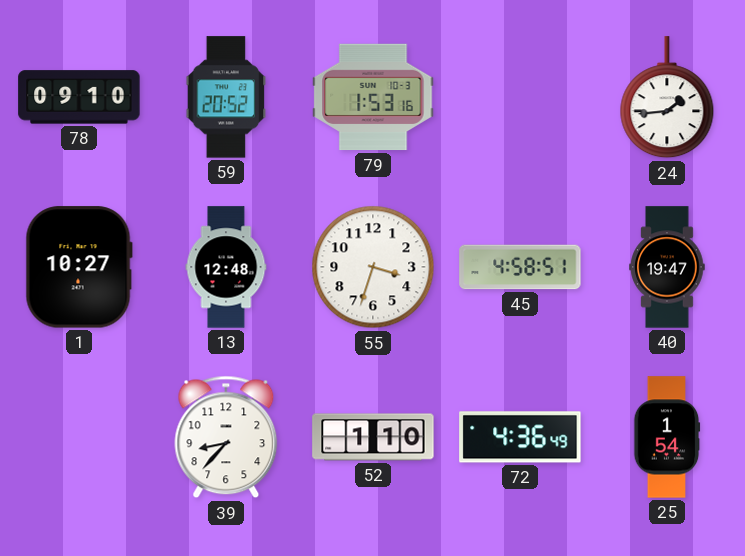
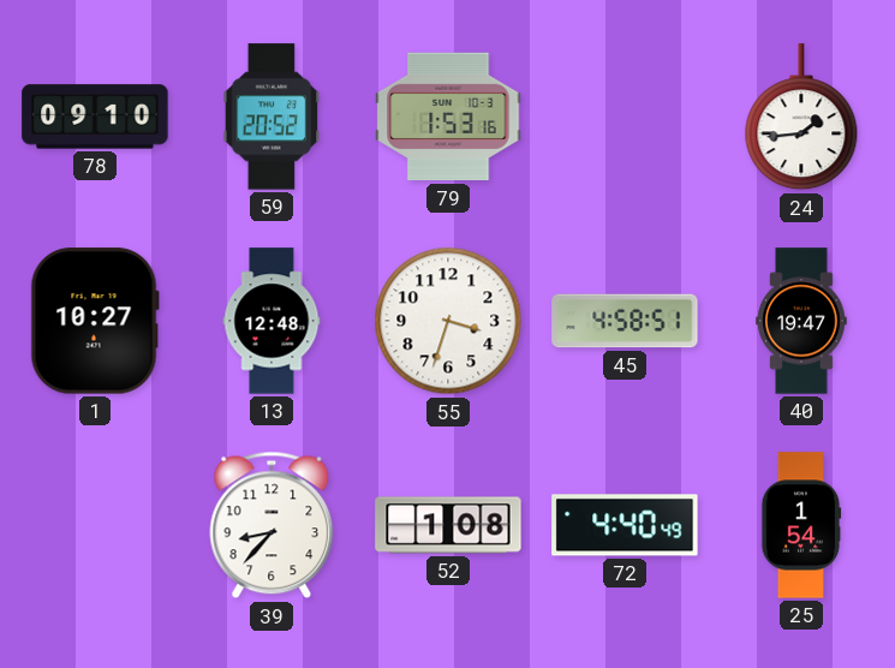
52: 1:10 -> 1:08
72: 4:36 -> 4:40
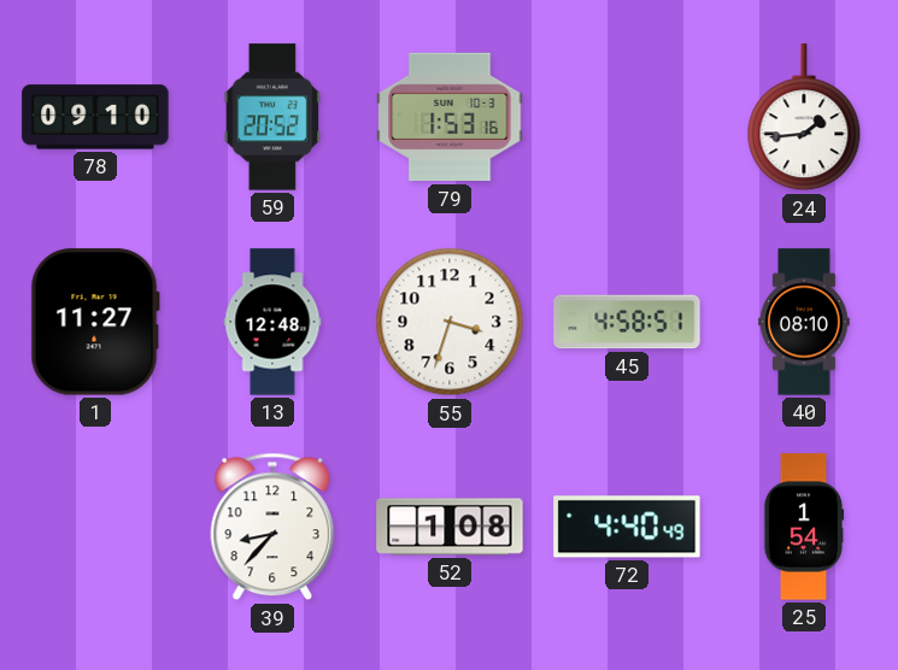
1: 10:27 -> 11:27
40: 19:47 -> 08:10
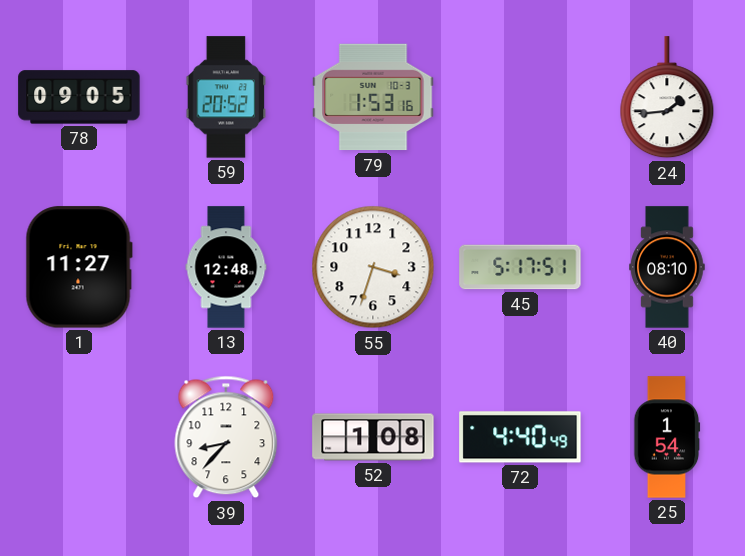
78: 09:10 -> 09:05
45: 4:58 -> 5:17
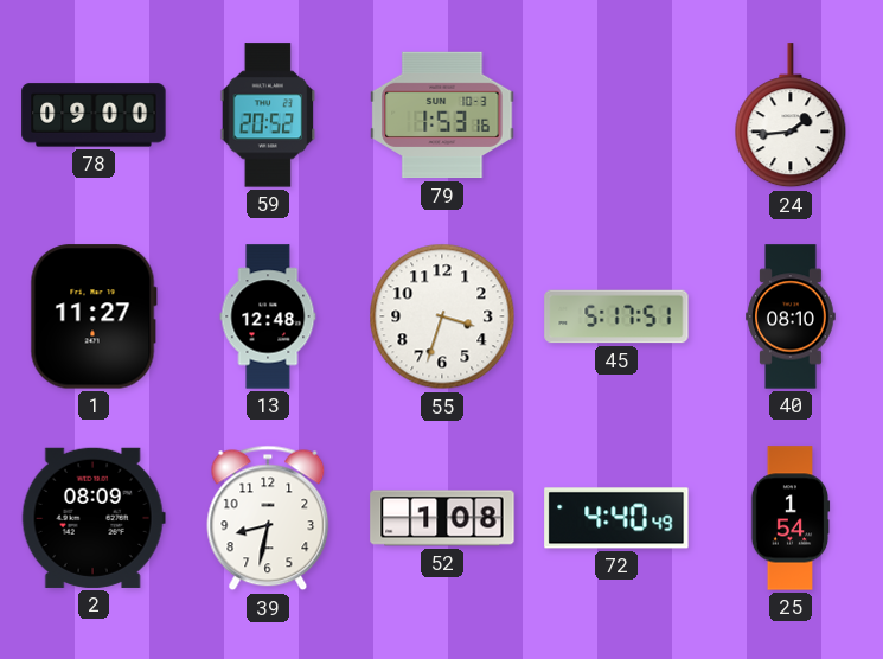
78: 09:05 -> 09:00
2: none -> 08:09
39: 8:37 -> 8:32
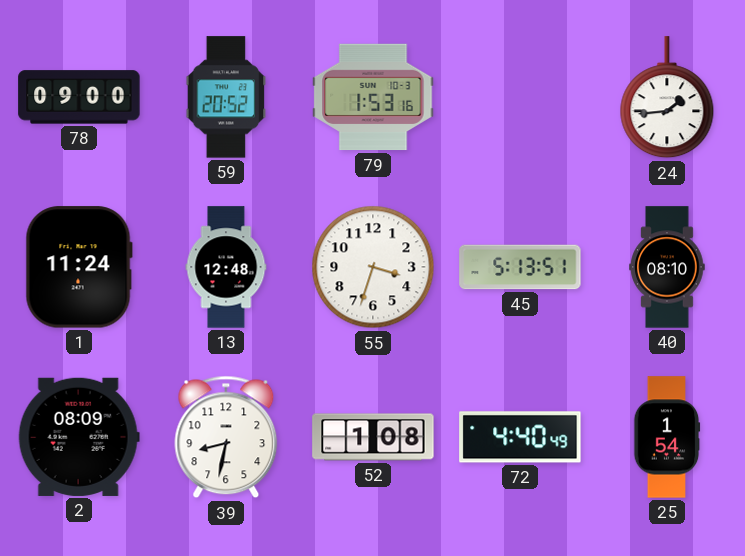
1: 11:27 -> 11:24
45: 5:17 -> 5:13
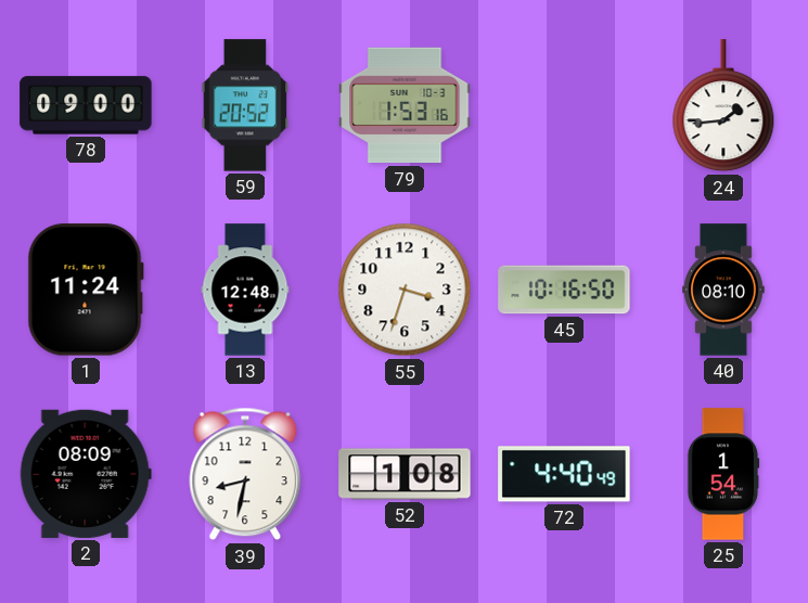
45: 5:13 -> 10:16
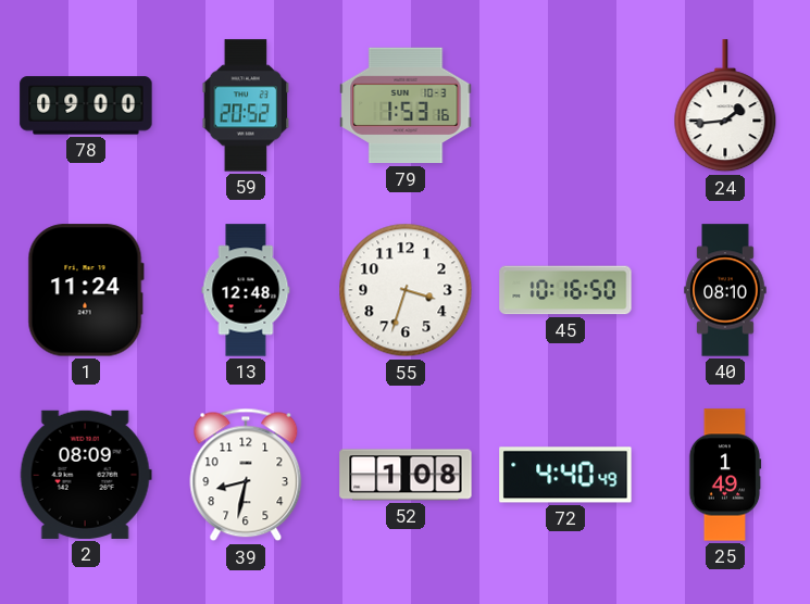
25: 1:54 -> 1:49
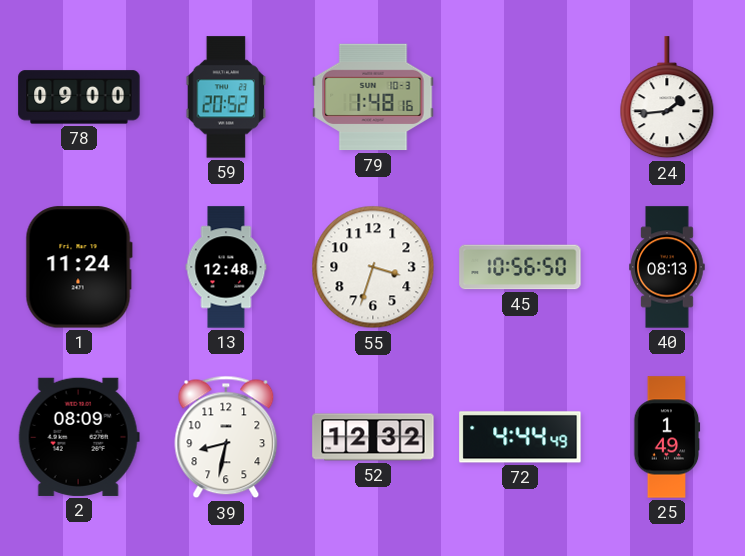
79: 1:53 -> 1:48
45: 10:16 -> 10:56
40: 08:10 -> 08:13
52: 1:08 -> 12:32
72: 4:40 -> 4:44
